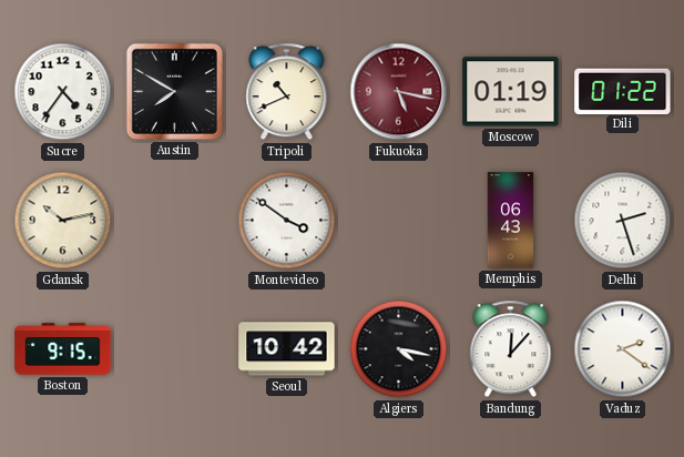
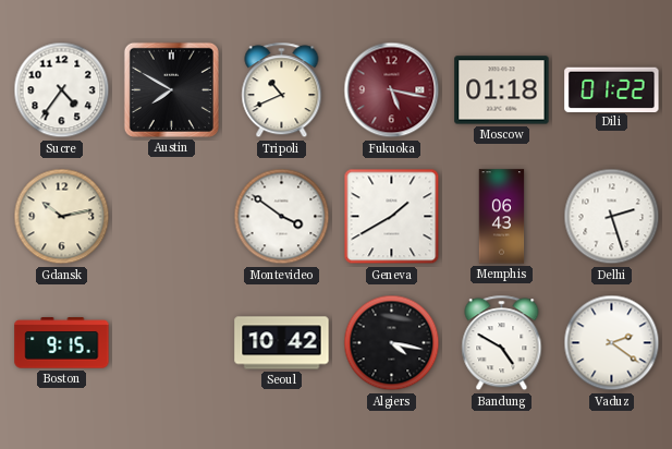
Moscow: 01:19 -> 01:18
Geneva: none -> 1:40
Bandung: 12:07 -> 4:50
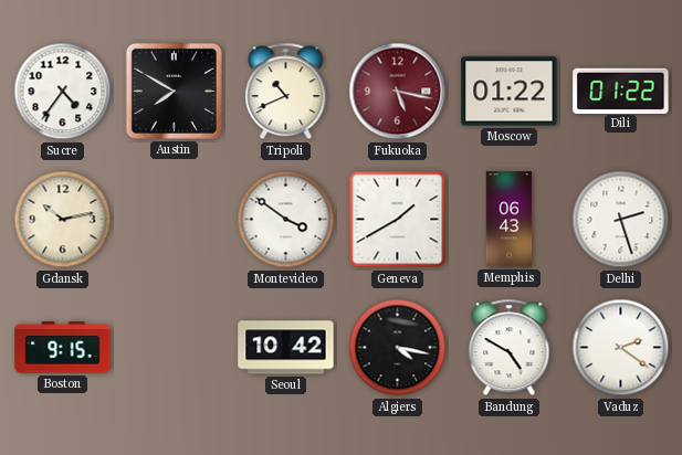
Moscow: 01:18 -> 01:22
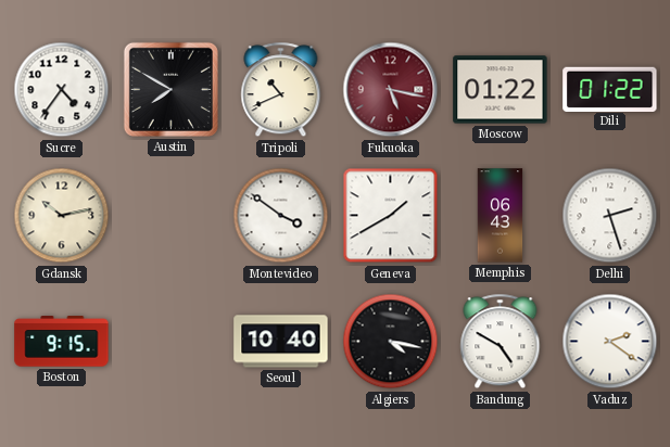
Seoul: 10:42 -> 10:40
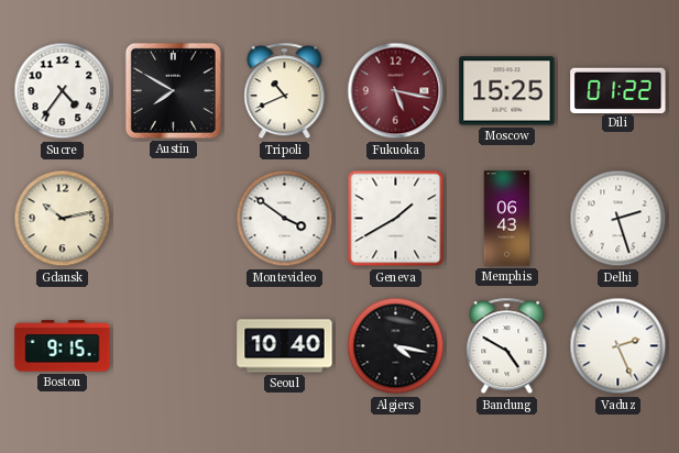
Moscow: 01:22 -> 15:25
Vaduz: 2:21 -> 2:26
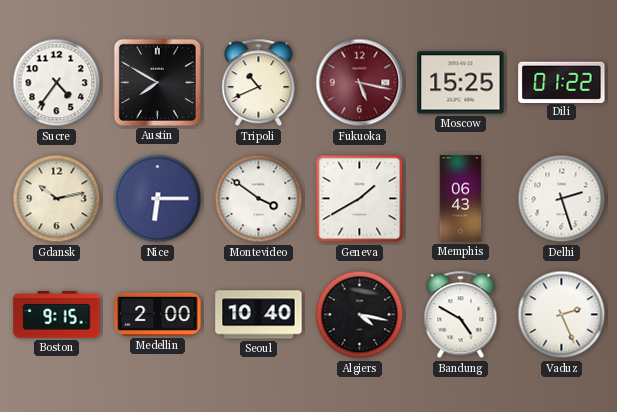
Nice: none -> 6:15
Medellin: none -> 2:00
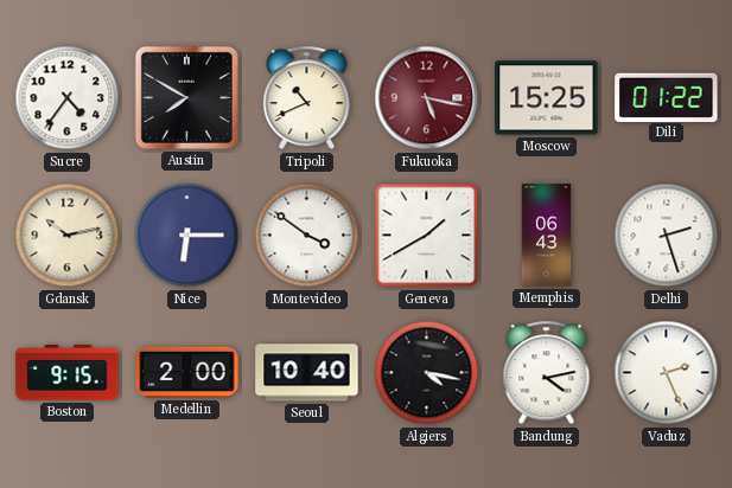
Bandung: 4:50 -> 4:13
